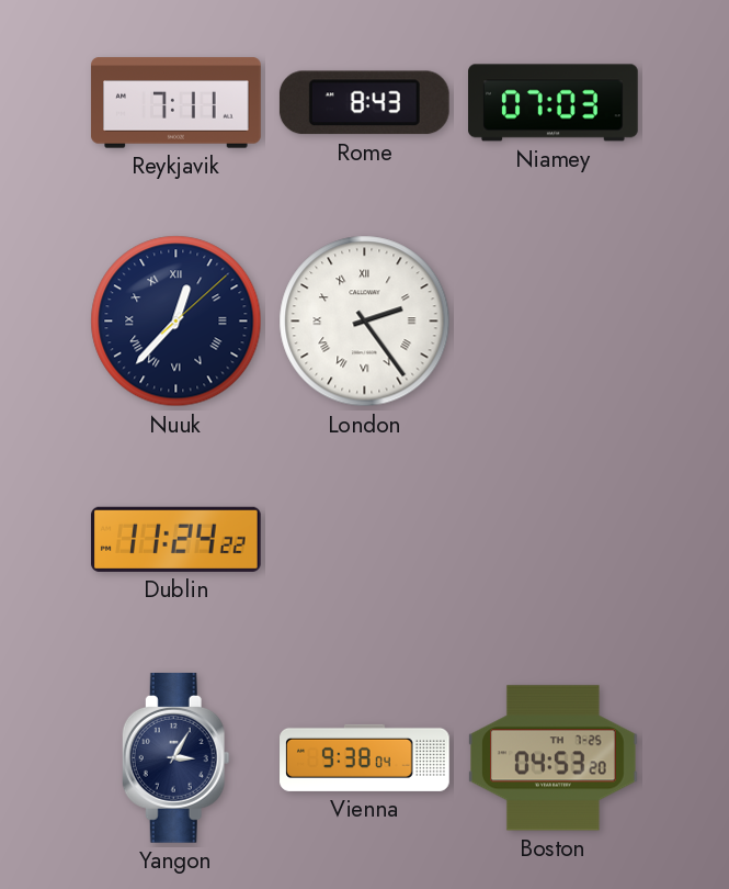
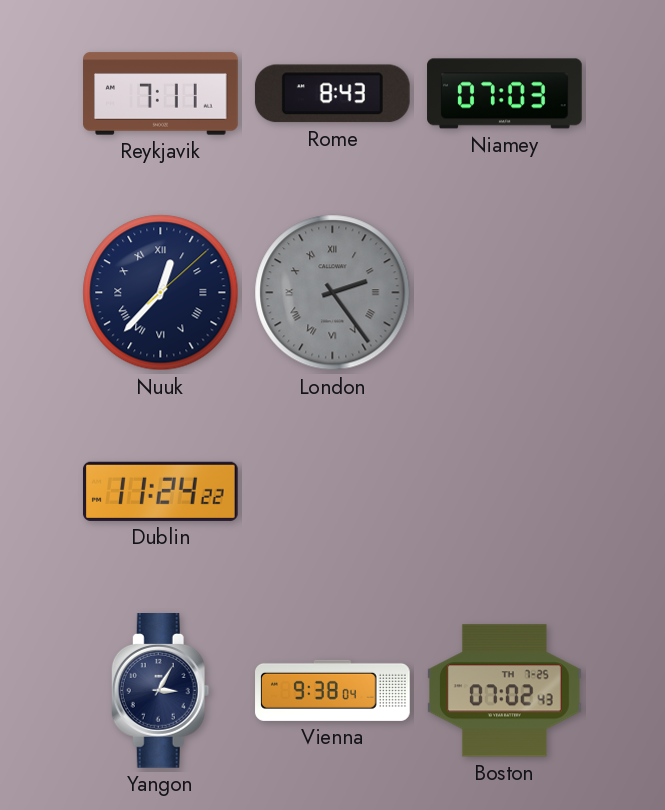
London dial: white -> grey
Boston: 04:53 -> 07:02
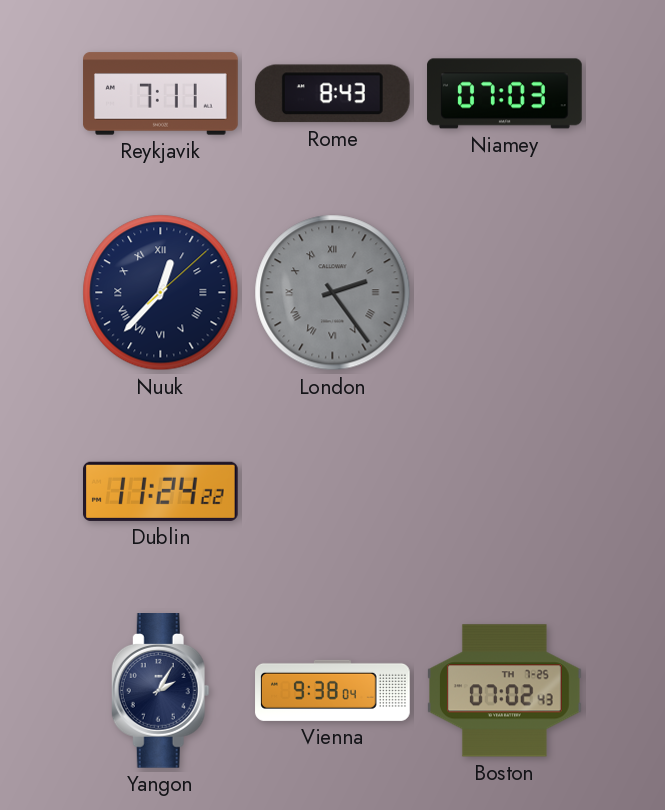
Yangon: 3:05 -> 2:05
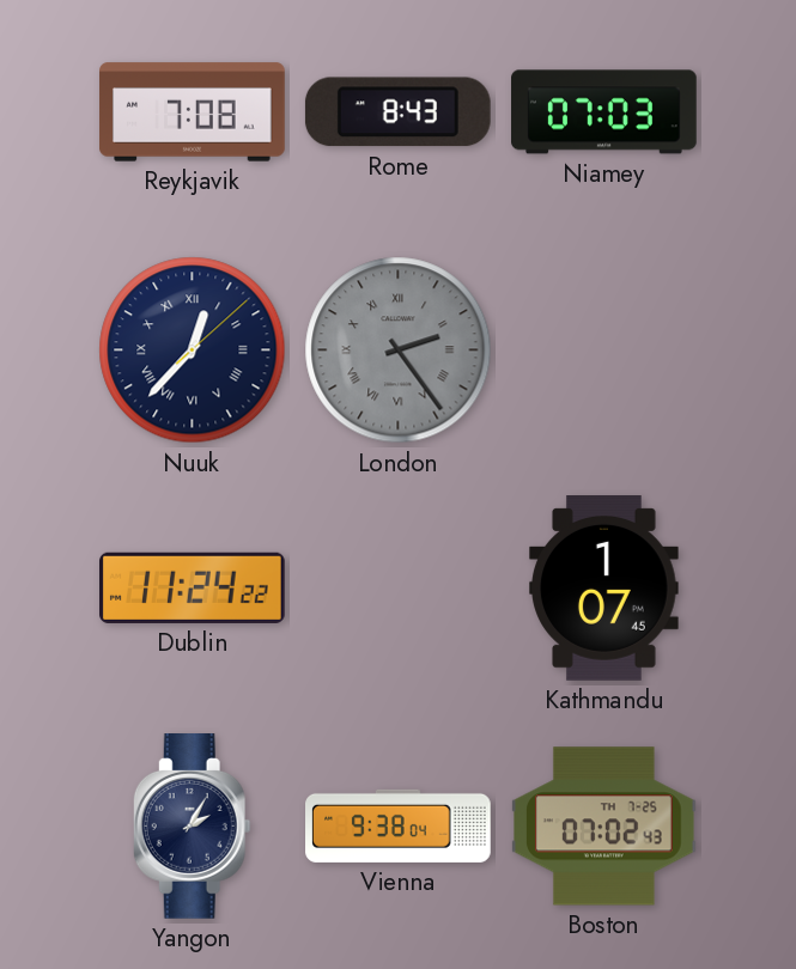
Reykjavik: 7:11 -> 7:08
Kathmandu: none -> 1:07
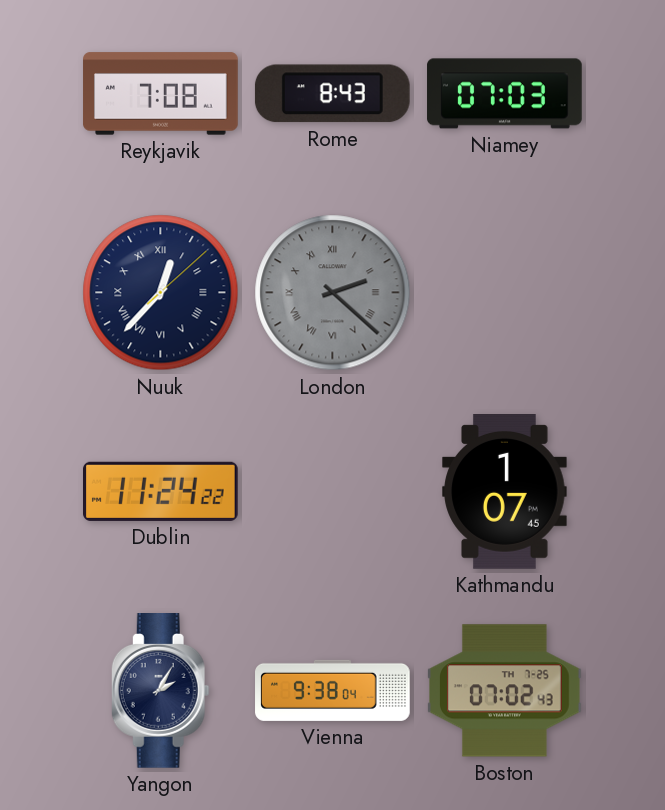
London: 2:24 -> 2:22
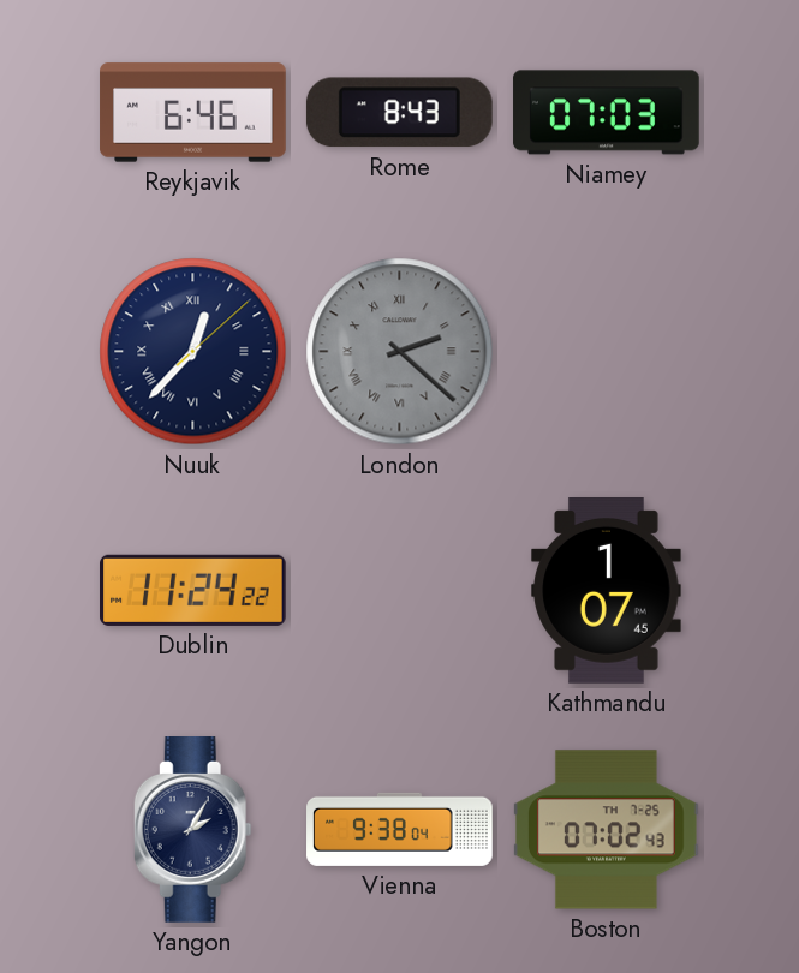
Reykjavik: 7:08 -> 6:46
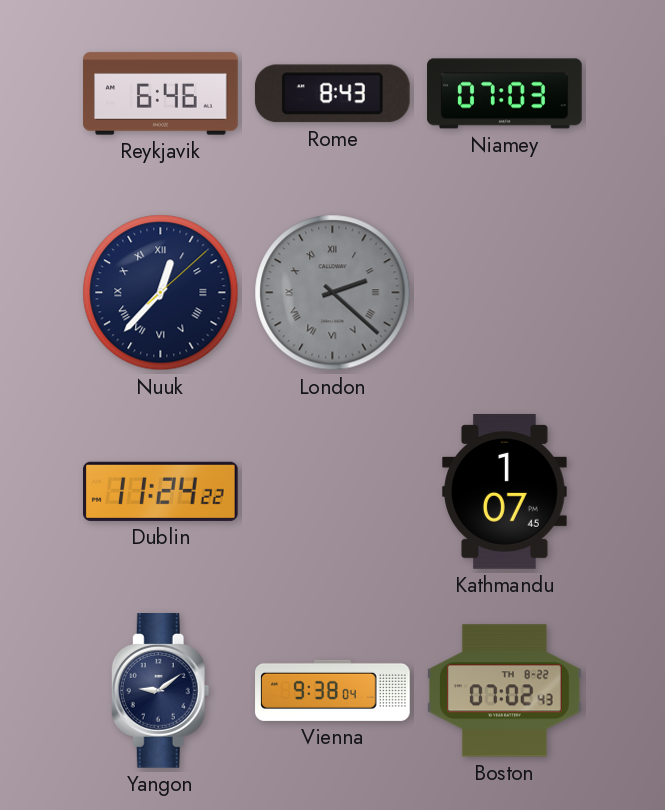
Yangon: 2:05 -> 9:09
Boston date: TH 7-25 -> TH 8-22
